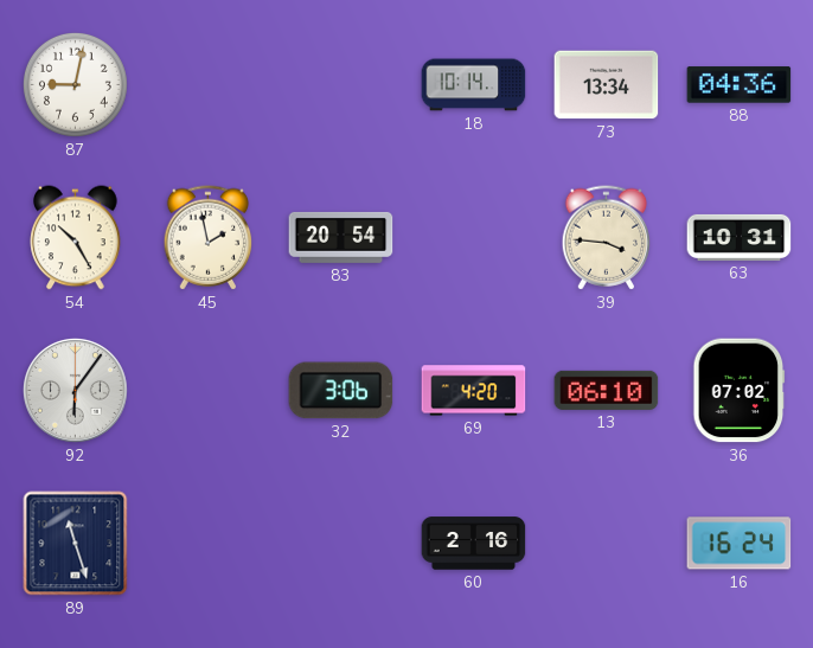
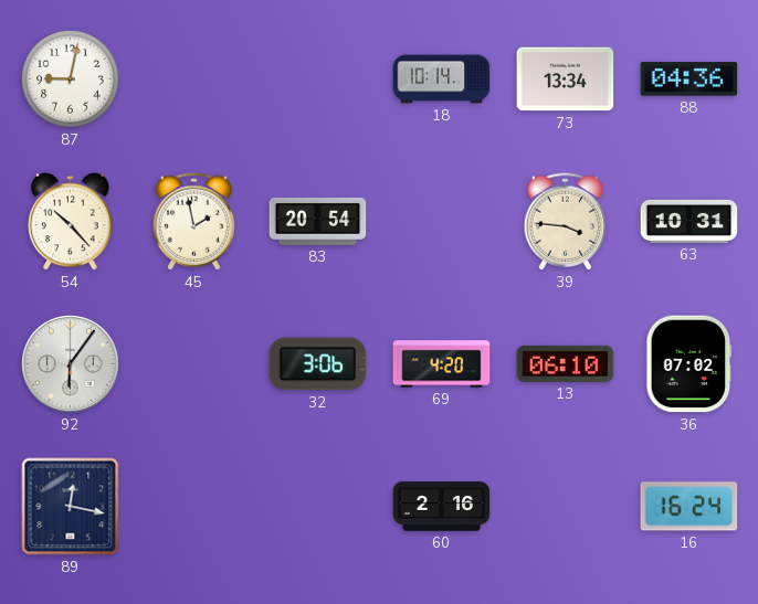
54: 10:25 -> 10:23
89: 11:27 -> 12:17
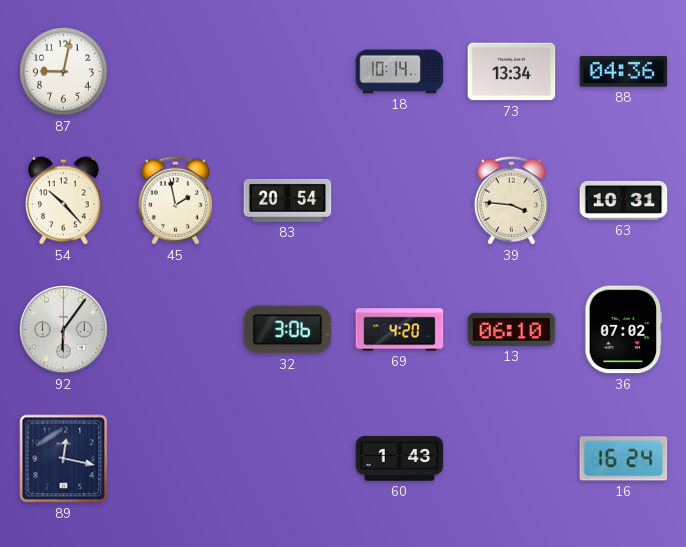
60: 2:16 -> 1:43
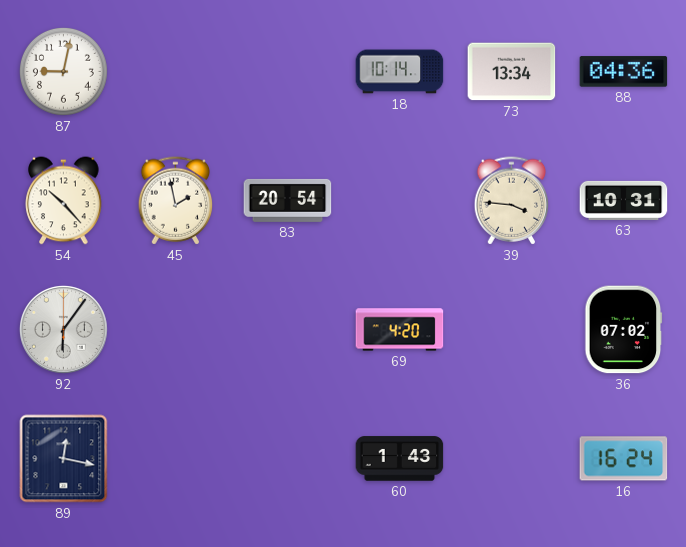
32: 3:06 -> none
13: 06:10 -> none
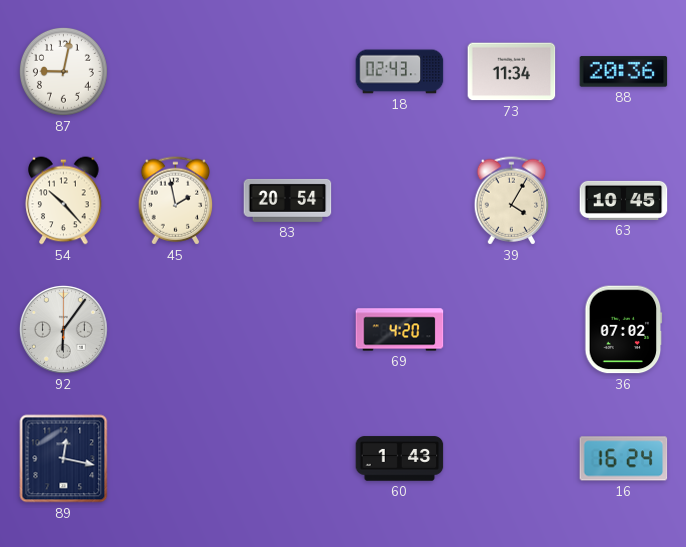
18: 10:14 -> 02:43
73: 13:34 -> 11:34
88: 04:36 -> 20:36
39: 3:46 -> 4:05
63: 10:31 -> 10:45
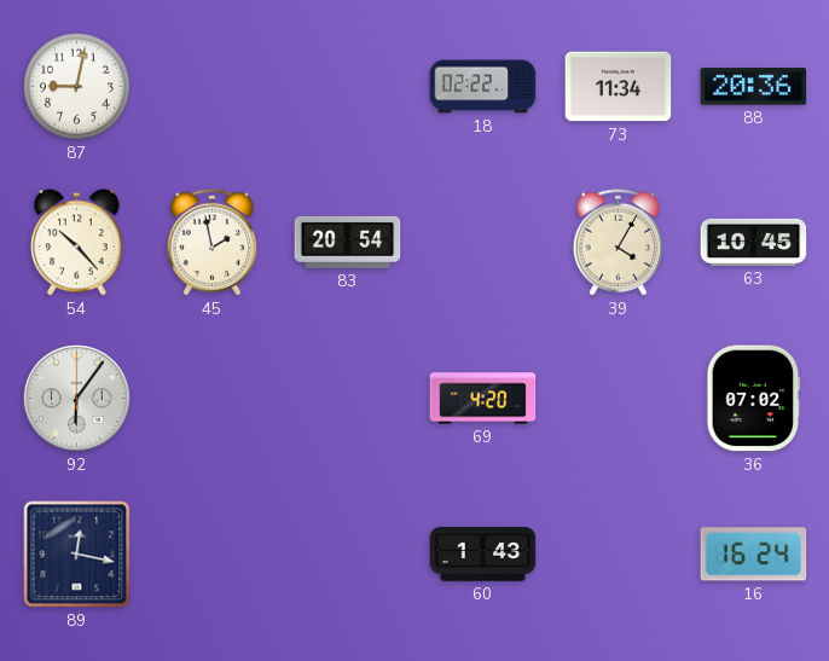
18: 02:43 -> 02:22
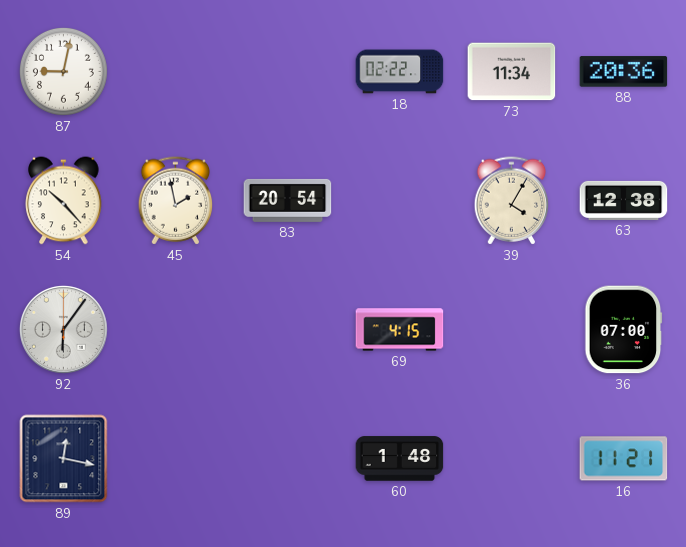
63: 10:45 -> 12:38
69: 4:20 -> 4:15
36: 07:02 -> 07:00
60: 1:43 -> 1:48
16: 16:24 -> 11:21
